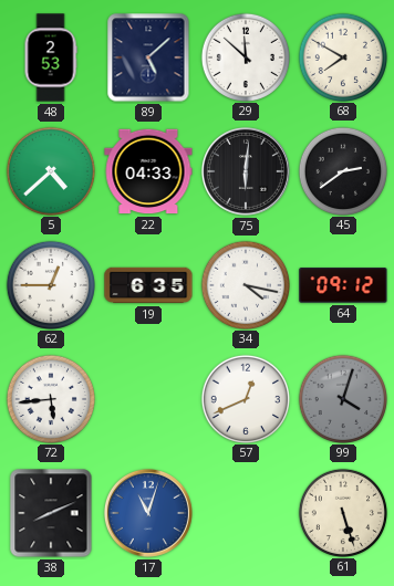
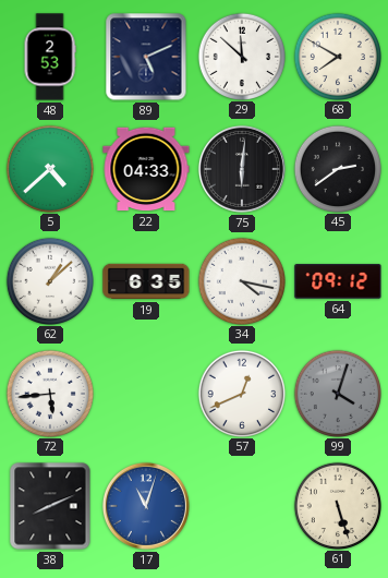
89: 5:08 -> 5:11
62: 12:45 -> 1:08
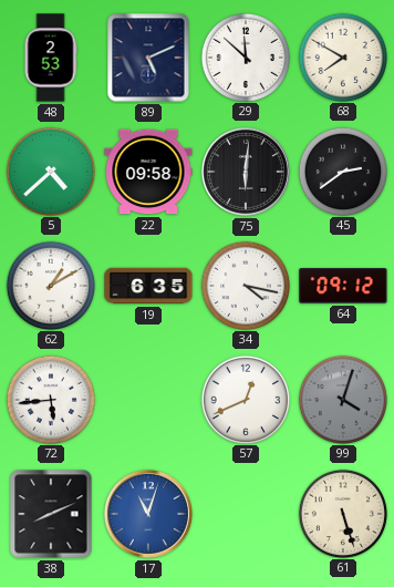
22: 04:33 -> 09:58
62: 1:08 -> 1:10
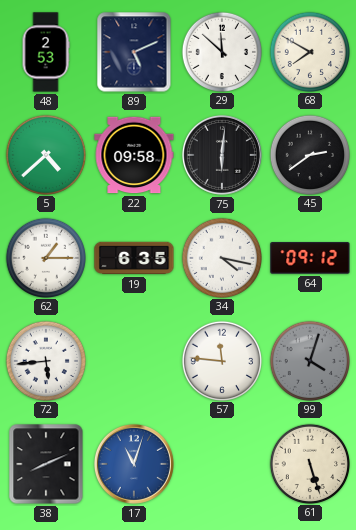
62: 1:10 -> 1:15
57: 12:41 -> 11:46
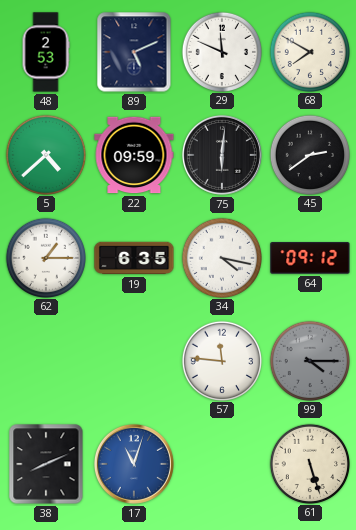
29: 11:52 -> 11:49
22: 09:58 -> 09:59
72: 5:44 -> none
99: 4:03 -> 4:15
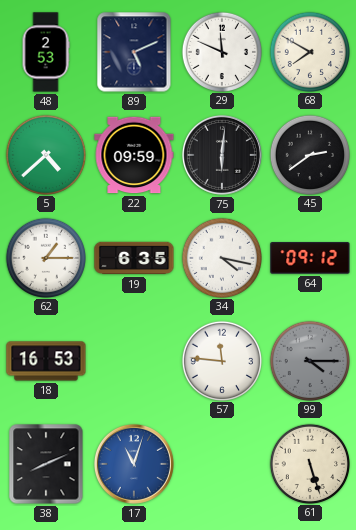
18: none -> 16:53
